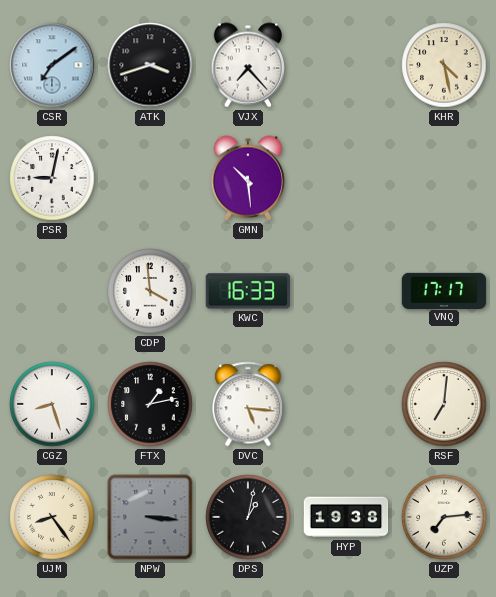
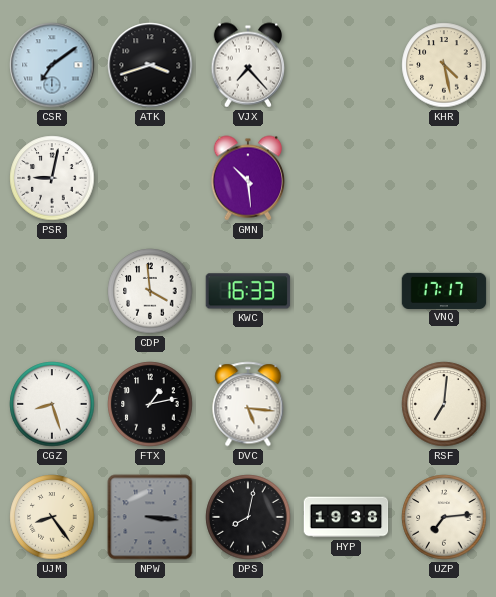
DPS: 1:02 -> 8:02
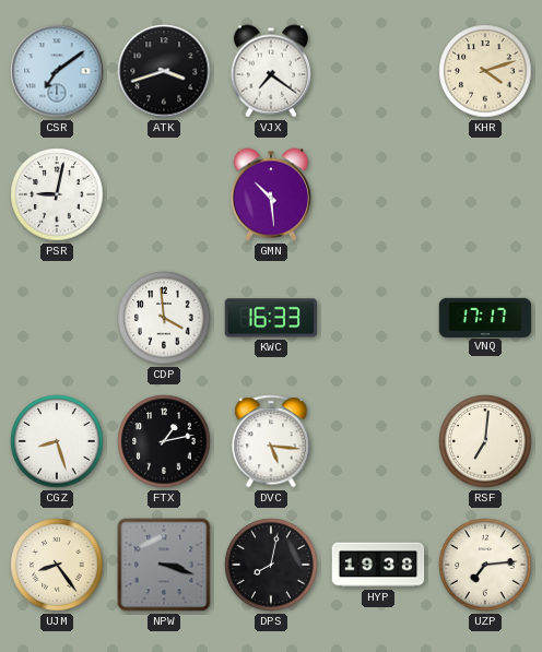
VJX: 7:23 -> 7:21
KHR: 4:28 -> 4:12
NPW: 3:16 -> 3:18
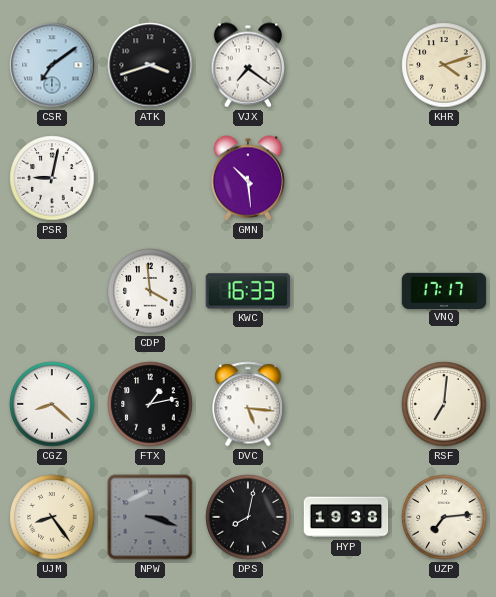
CGZ: 8:27 -> 8:22
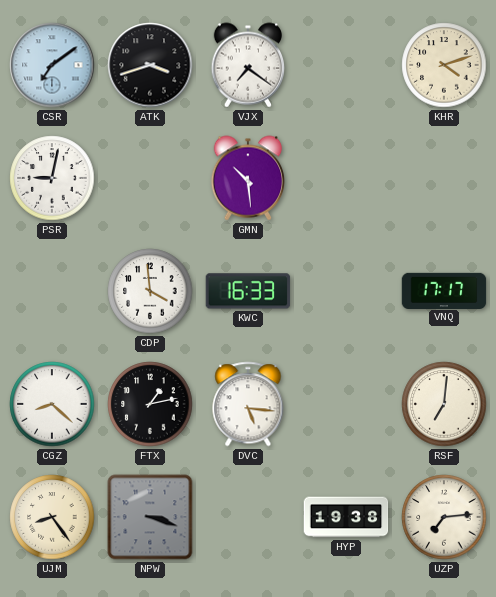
DPS: 8:02 -> none
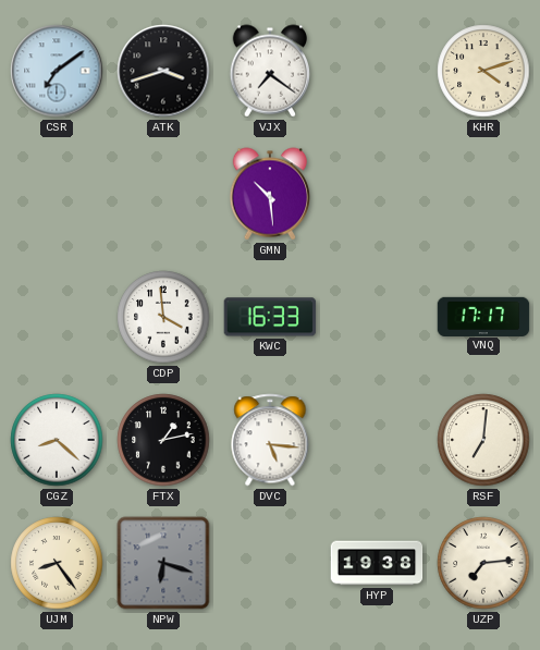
PSR: 9:02 -> none
NPW: 3:18 -> 6:18
